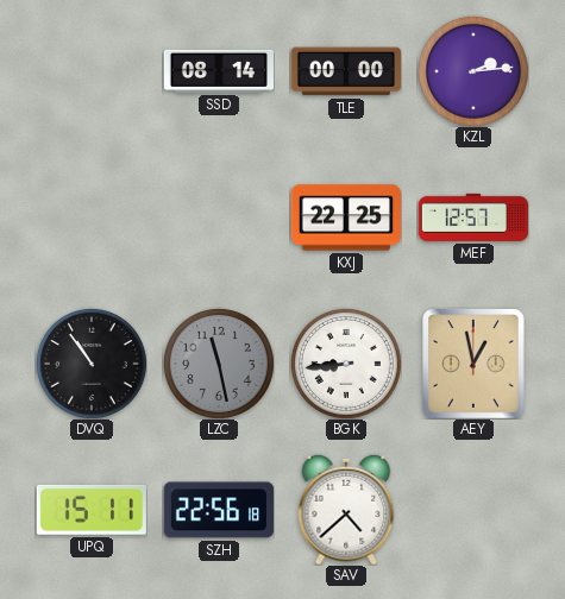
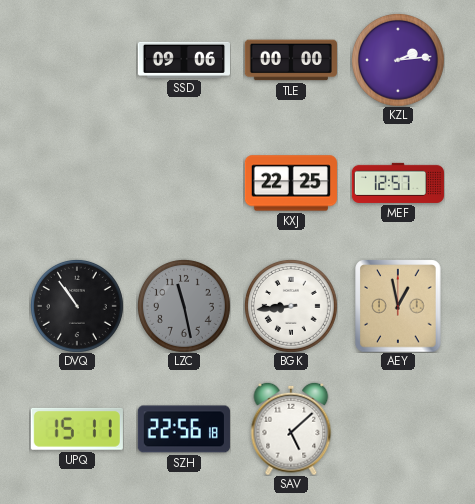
SSD: 08:14 -> 09:06
SAV: 4:38 -> 5:08
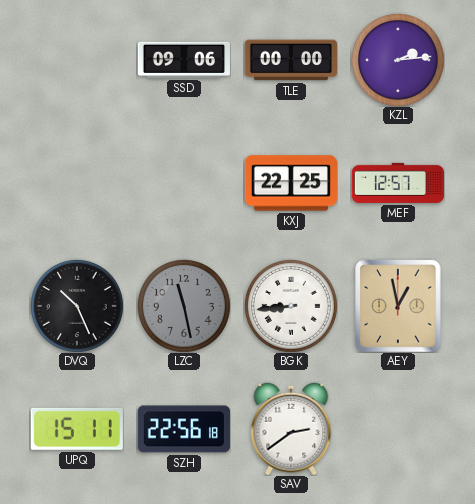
DVQ: 10:54 -> 10:26
SAV: 5:08 -> 2:39
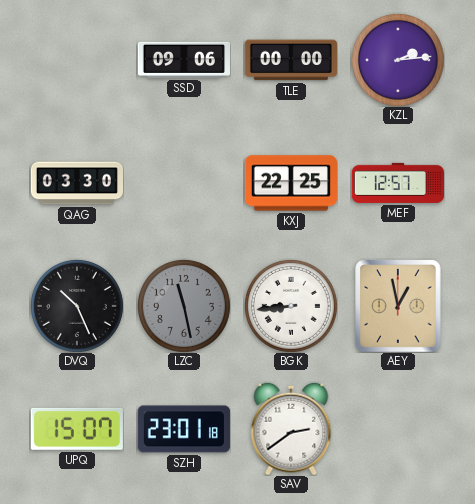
QAG: none -> 03:30
UPQ: 15:11 -> 15:07
SZH: 22:56 -> 23:01
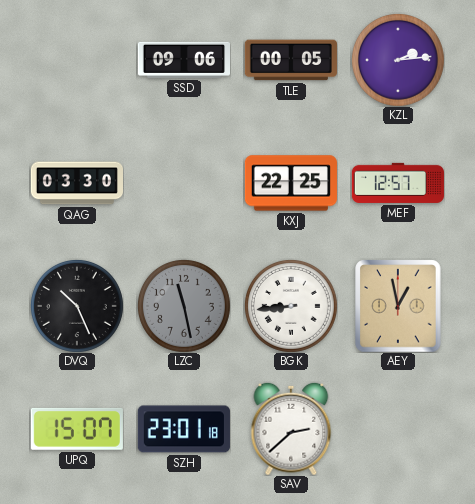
TLE: 00:00 -> 00:05
SAV: 2:39 -> 2:38
